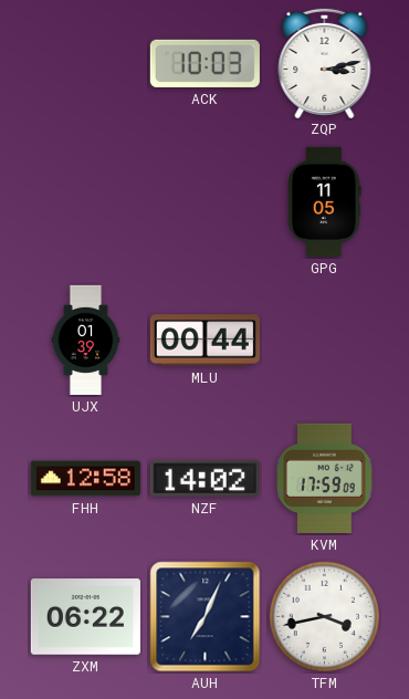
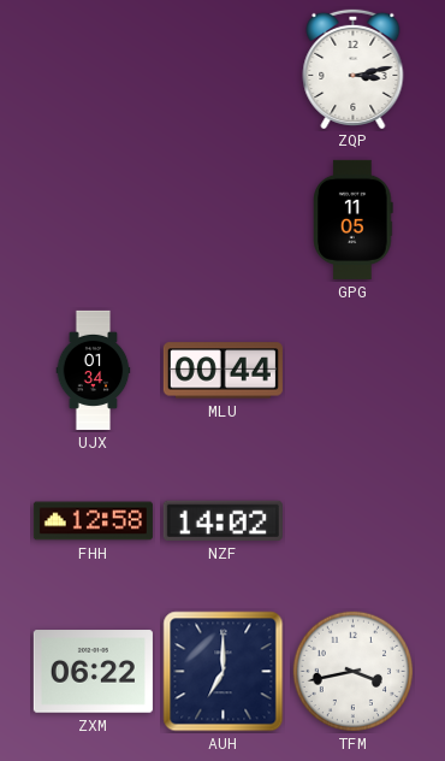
ACK: 10:03 -> none
UJX: 01:39 -> 01:34
KVM: 17:59 -> none
AUH: 7:04 -> 7:00
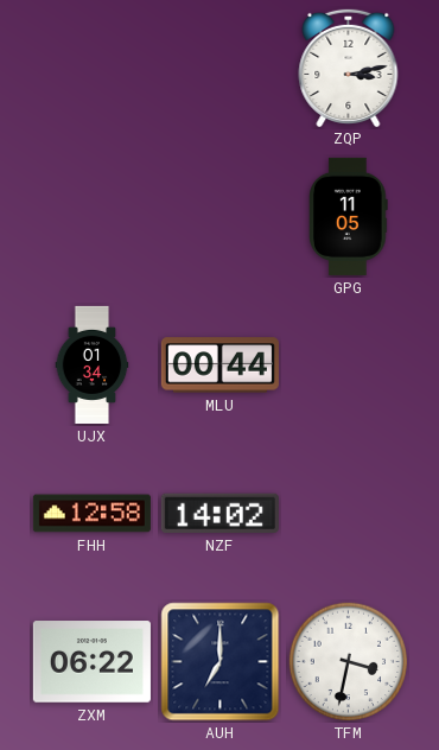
TFM: 3:43 -> 3:32
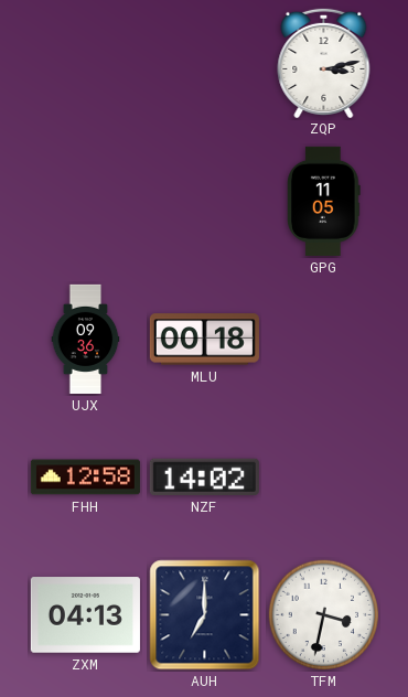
UJX: 01:34 -> 09:36
MLU: 00:44 -> 00:18
ZXM: 06:22 -> 04:13
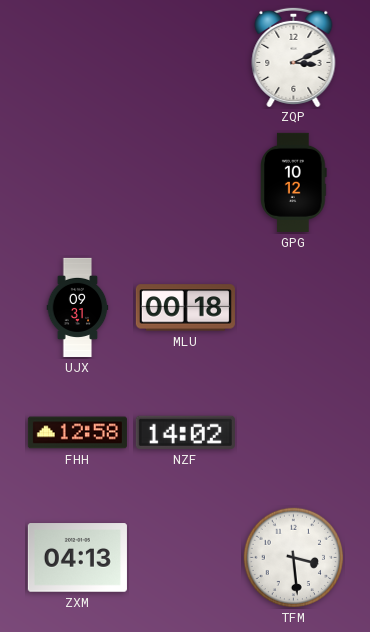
ZQP: 3:13 -> 3:11
GPG: 11:05 -> 10:12
UJX: 09:36 -> 09:31
AUH: 7:00 -> none
TFM: 3:32 -> 3:29
